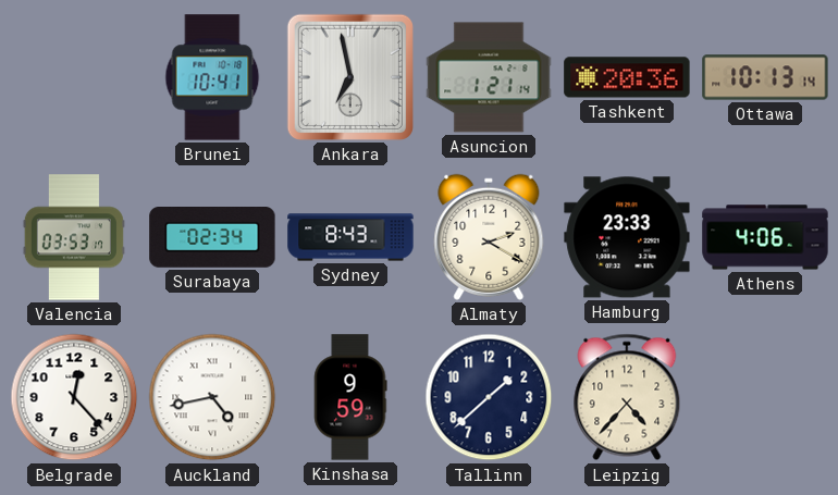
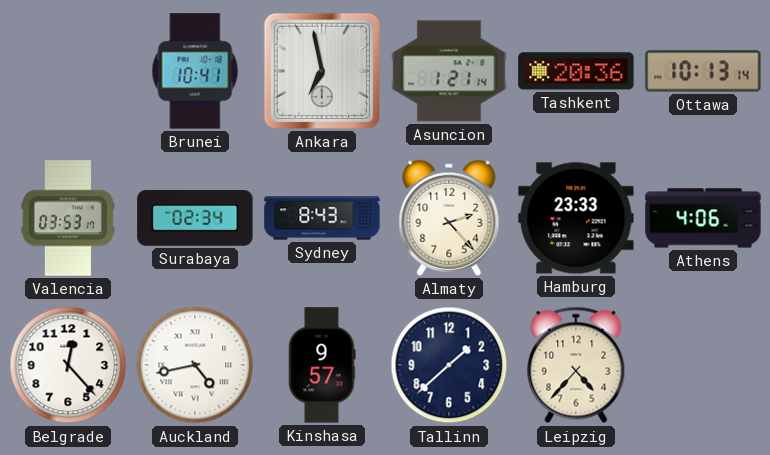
Almaty: 2:20 -> 2:23
Kinshasa: 9:59 -> 9:57
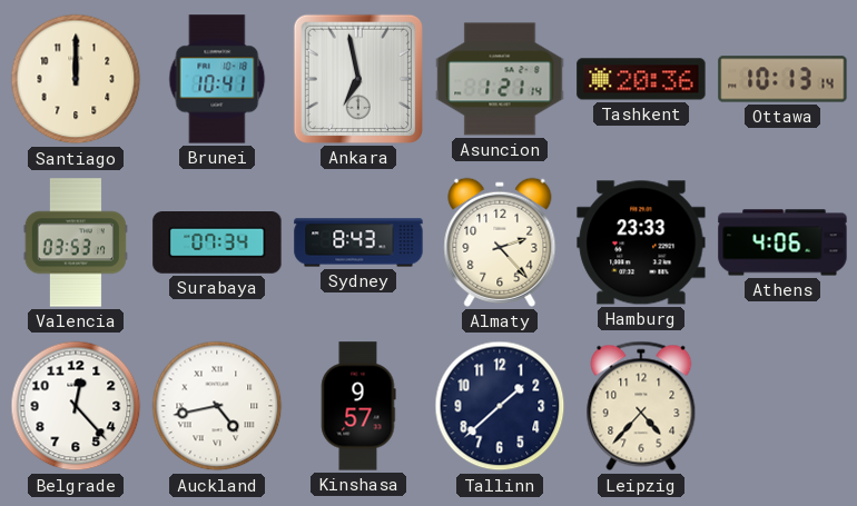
Santiago: none -> 12:00
Surabaya: 02:34 -> 07:34
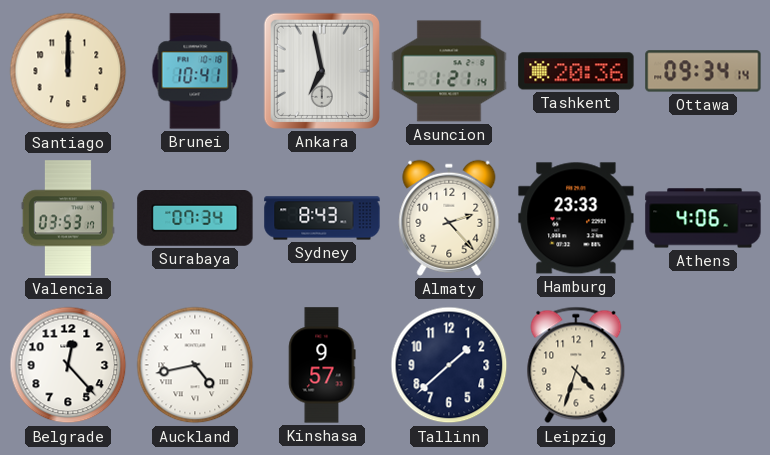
Ottawa: 10:13 -> 09:34
Leipzig: 4:37 -> 4:33
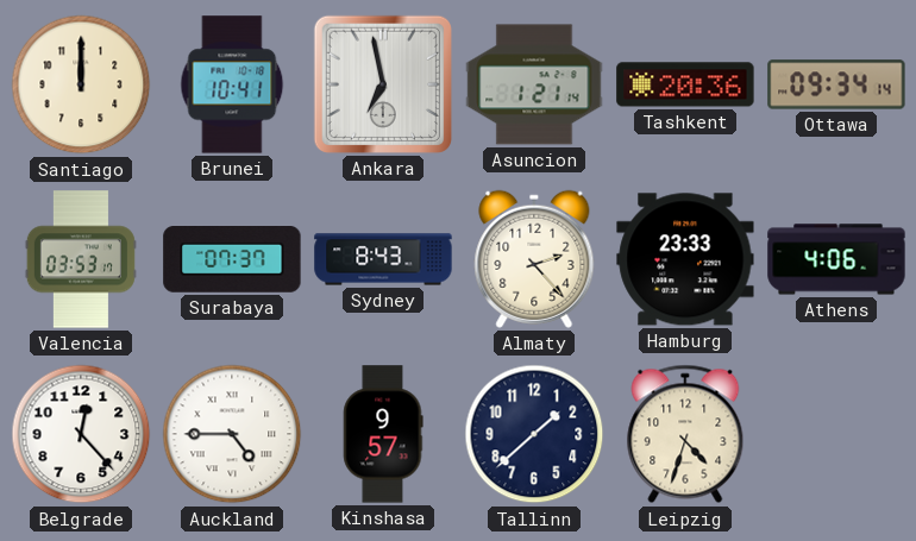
Surabaya: 07:34 -> 07:37
Auckland: 4:43 -> 4:45
